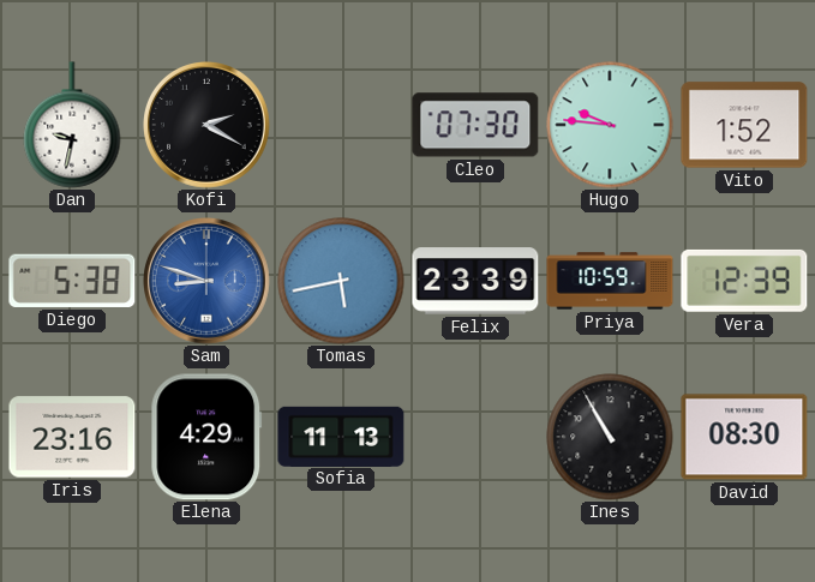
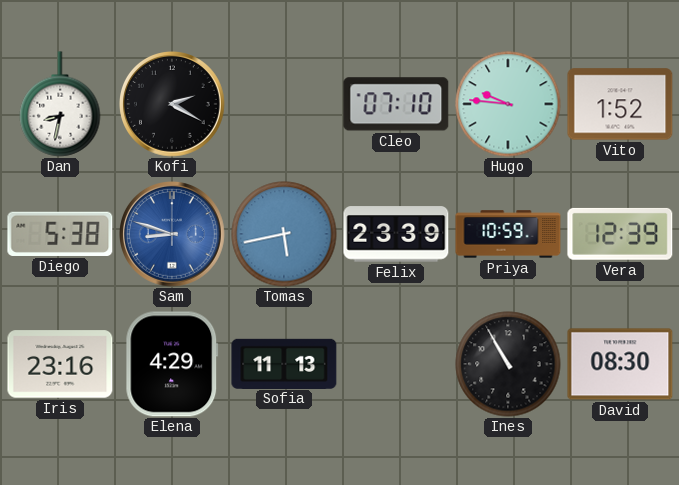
Dan: 9:32 -> 8:32
Cleo: 07:30 -> 07:10
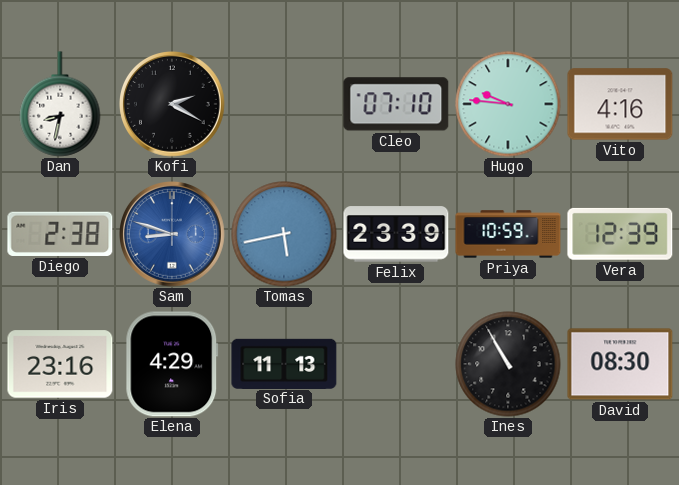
Vito: 1:52 -> 4:16
Diego: 5:38 -> 2:38
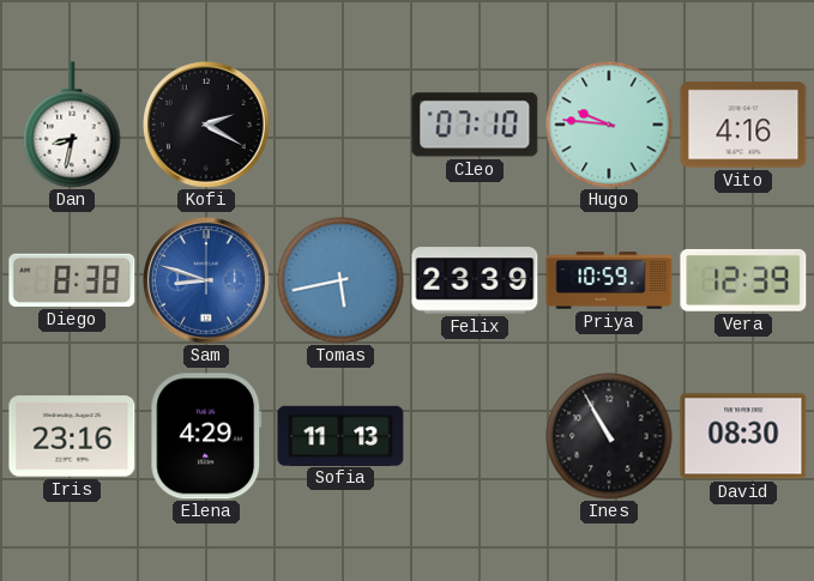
Diego: 2:38 -> 8:38
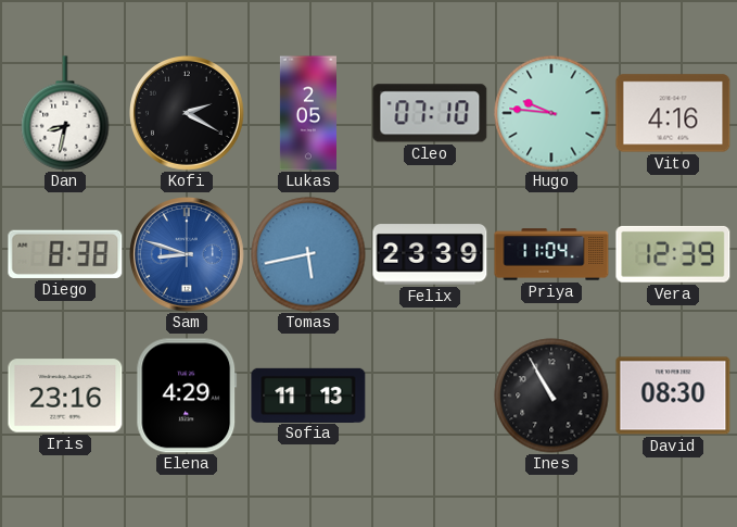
Lukas: none -> 2:05
Priya: 10:59 -> 11:04
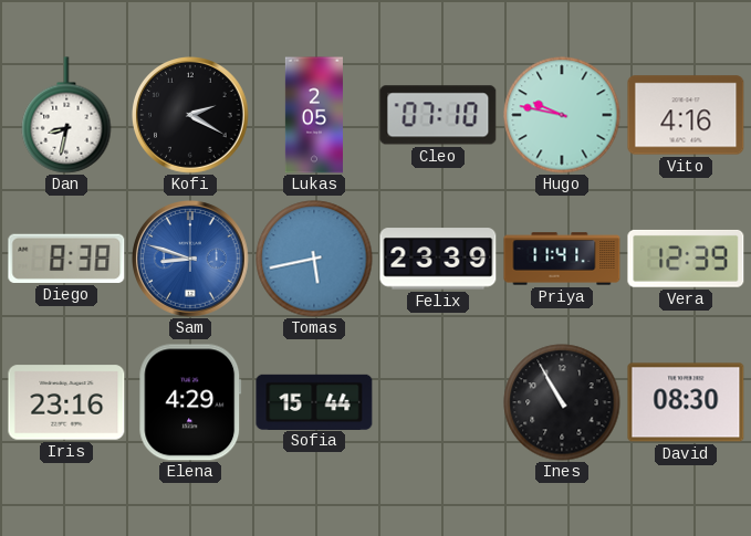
Hugo: 9:46 -> 9:47
Priya: 11:04 -> 11:41
Sofia: 11:13 -> 15:44
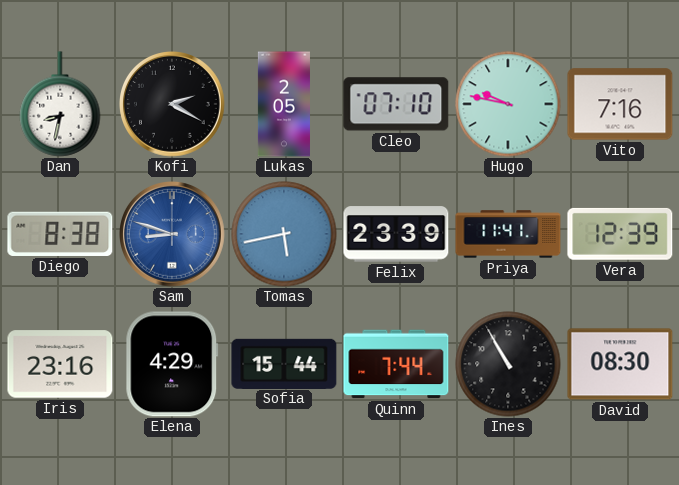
Vito: 4:16 -> 7:16
Quinn: none -> 7:44
